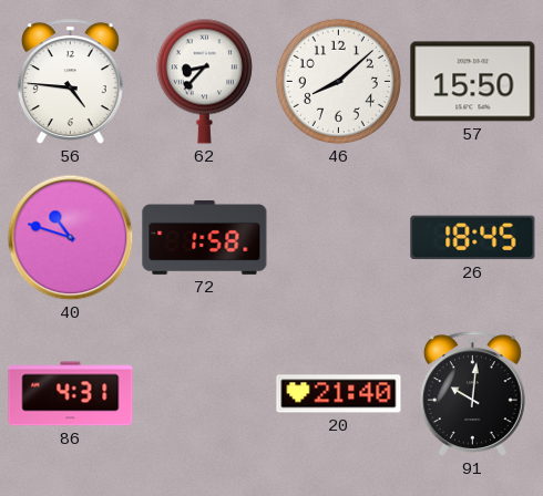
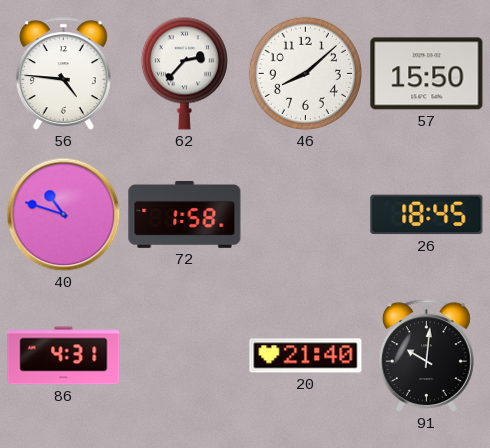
62: 8:37 -> 2:37
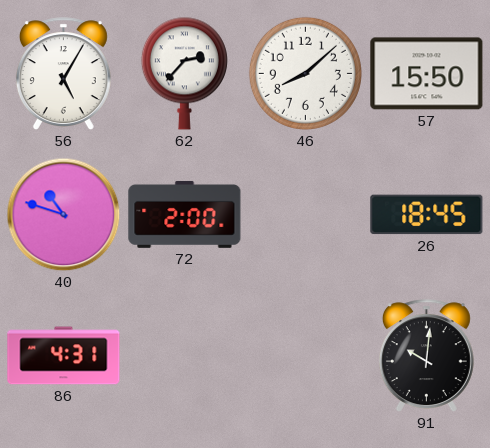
56: 4:46 -> 5:05
72: 1:58 -> 2:00
20: 21:40 -> none
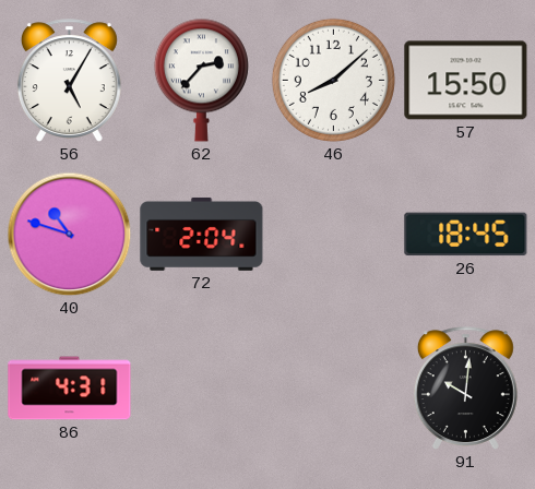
72: 2:00 -> 2:04
